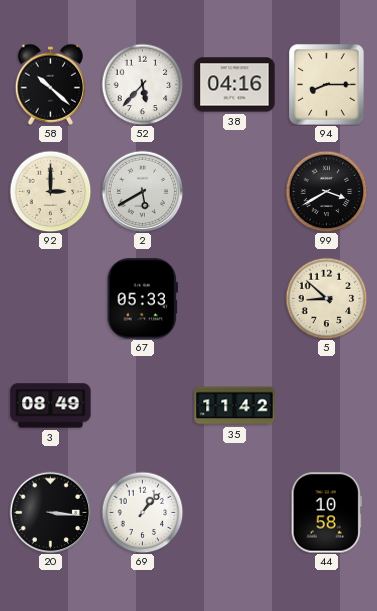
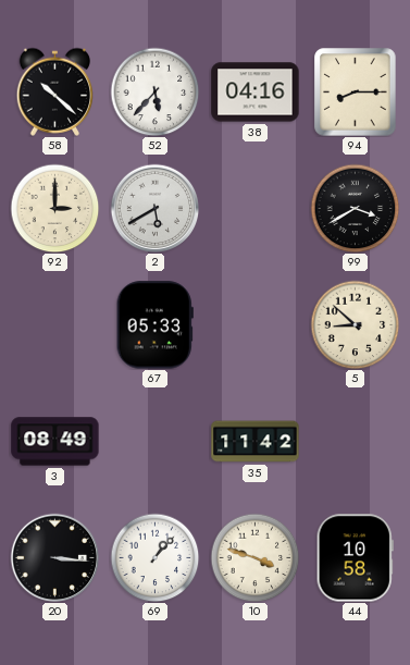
10: none -> 3:48
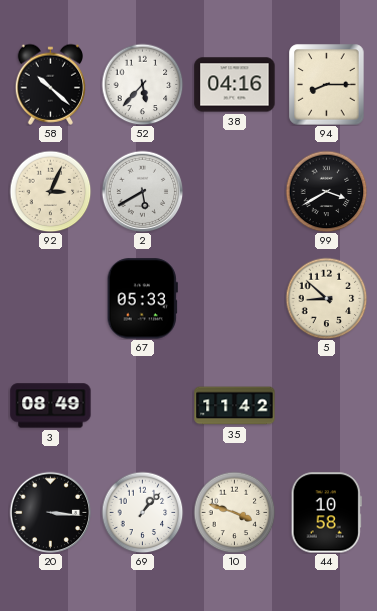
92: 3:00 -> 3:04
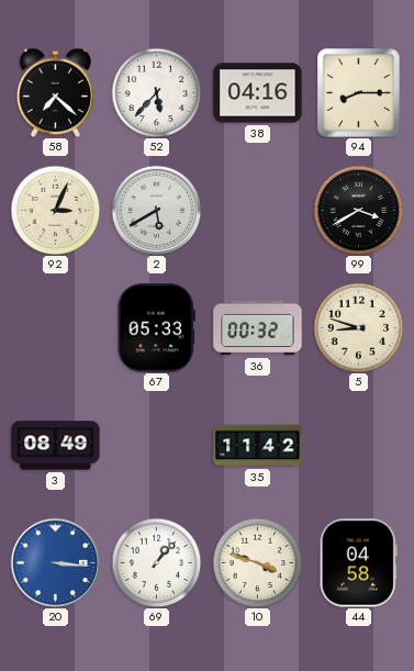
58: 10:22 -> 7:22
36: none -> 00:32
5: 8:52 -> 8:48
20 dial: black -> blue
44: 10:58 -> 04:58
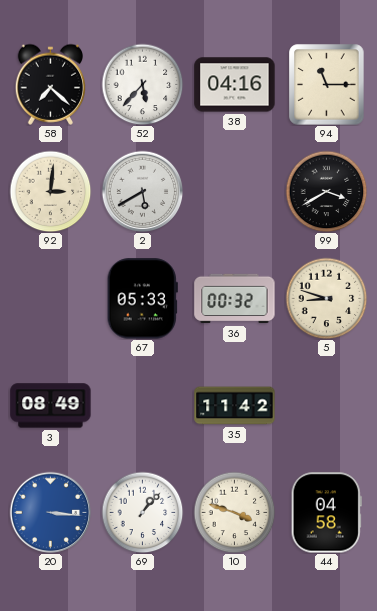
94: 8:15 -> 11:15
92: 3:04 -> 3:01
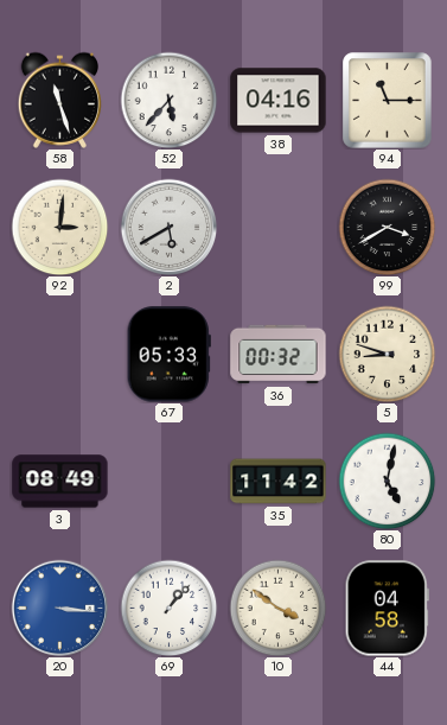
58: 7:22 -> 11:27
80: none -> 5:02
10: 3:48 -> 3:51
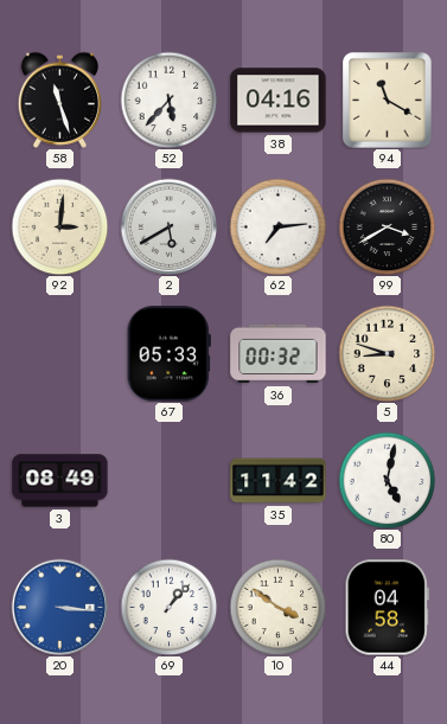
94: 11:15 -> 11:20
62: none -> 7:14
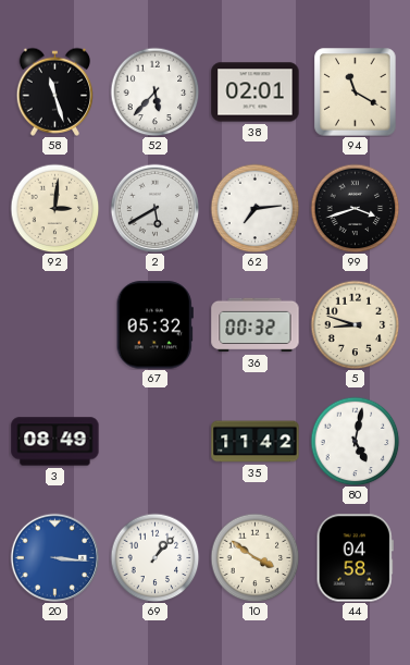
38: 04:16 -> 02:01
99: 3:40 -> 3:42
67: 05:33 -> 05:32
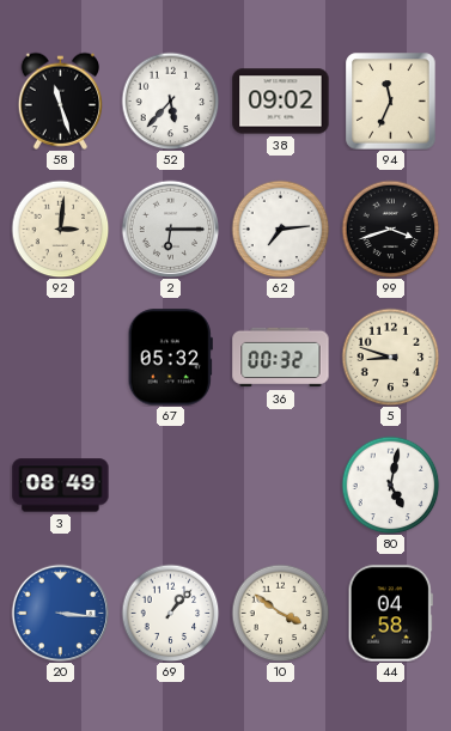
38: 02:01 -> 09:02
94: 11:20 -> 11:34
2: 5:40 -> 6:15
35: 11:42 -> none
